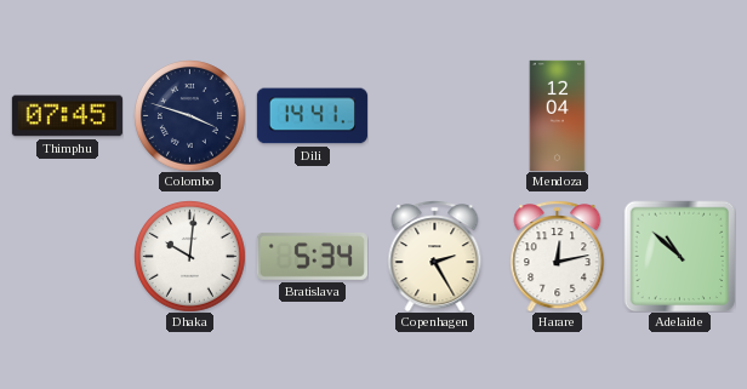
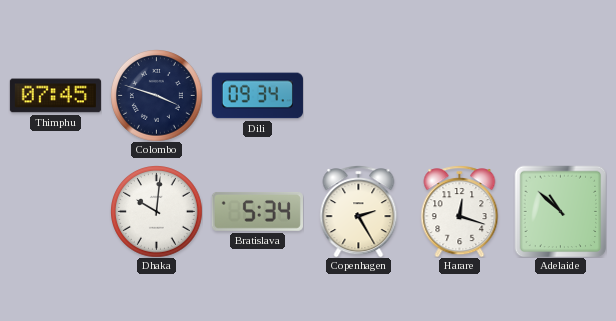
Dili: 14:41 -> 09:34
Mendoza: 12:04 -> none
Harare: 12:13 -> 12:18
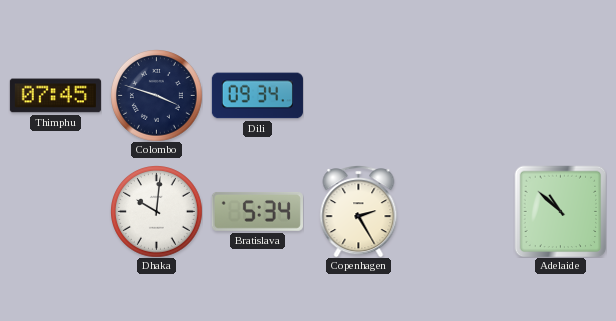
Harare: 12:18 -> none
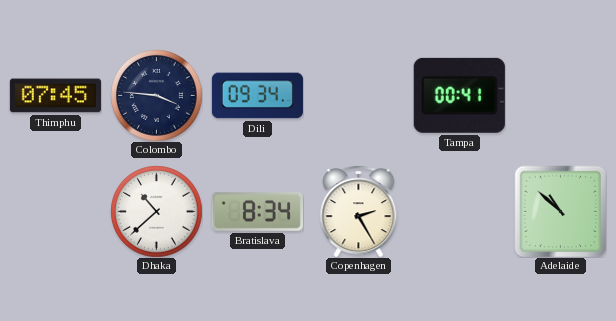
Colombo: 3:48 -> 3:46
Tampa: none -> 00:41
Dhaka: 10:01 -> 10:38
Bratislava: 5:34 -> 8:34
